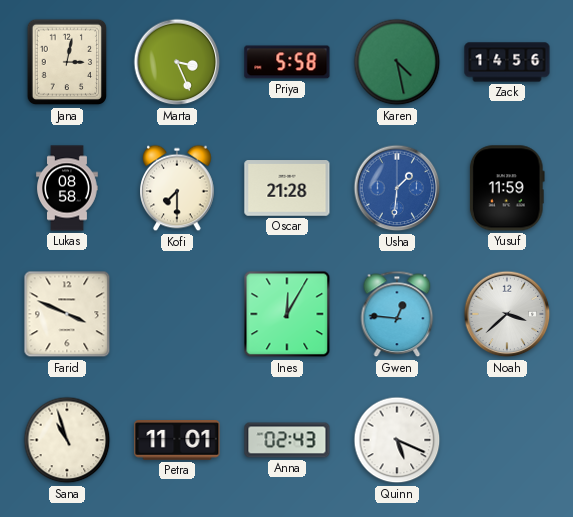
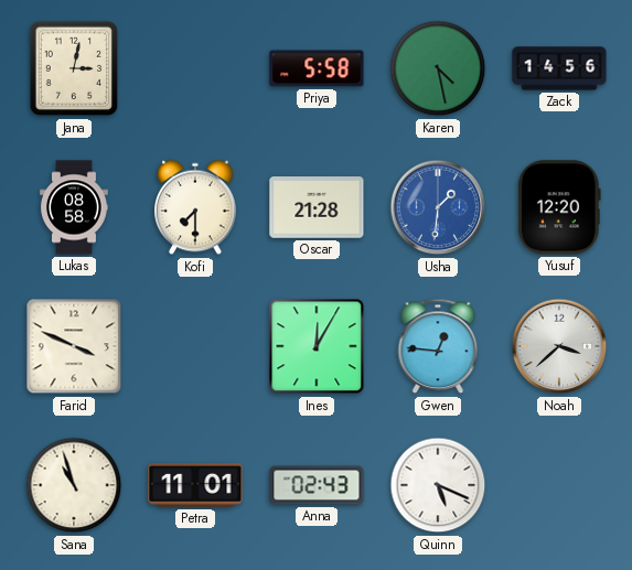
Marta: 3:26 -> none
Yusuf: 11:59 -> 12:20
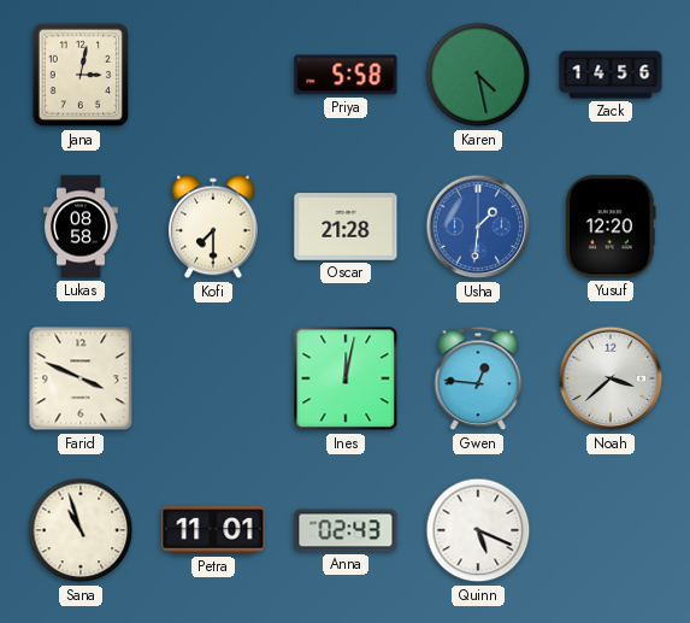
Ines: 12:05 -> 12:02
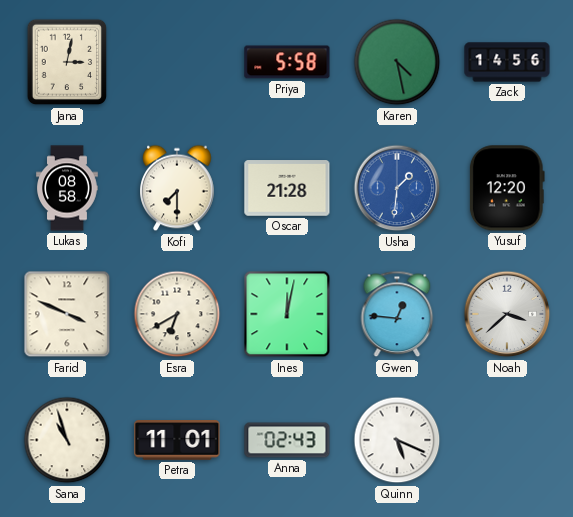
Esra: none -> 6:40
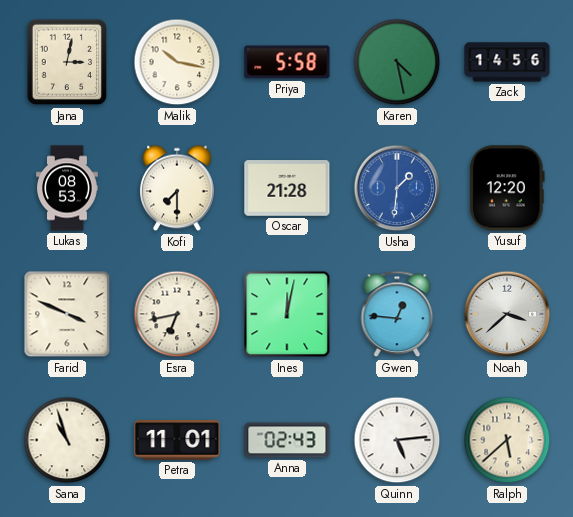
Malik: none -> 10:17
Lukas: 08:58 -> 08:53
Esra: 6:40 -> 6:43
Quinn: 5:19 -> 5:14
Ralph: none -> 5:38
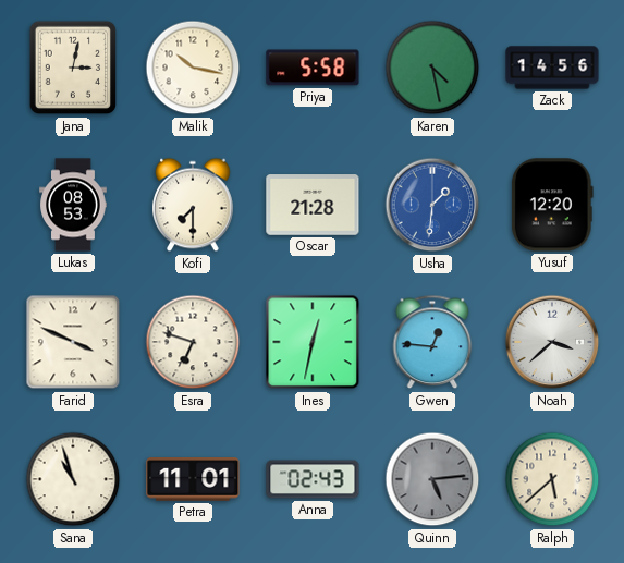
Esra: 6:43 -> 6:48
Ines: 12:02 -> 12:32
Quinn dial: white -> grey
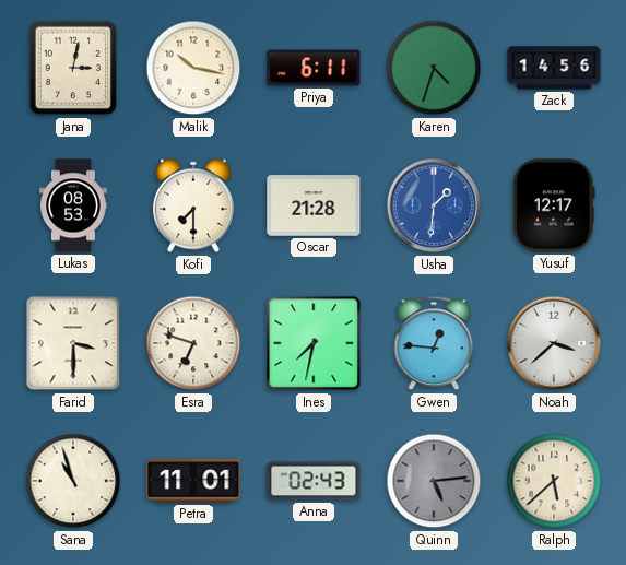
Priya: 5:58 -> 6:11
Karen: 4:28 -> 4:33
Yusuf: 12:20 -> 12:17
Farid: 3:49 -> 3:30
Ines: 12:32 -> 7:32
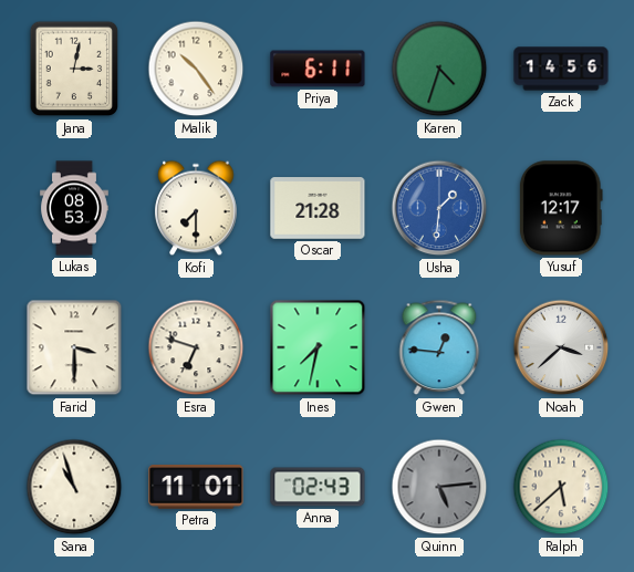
Malik: 10:17 -> 10:24
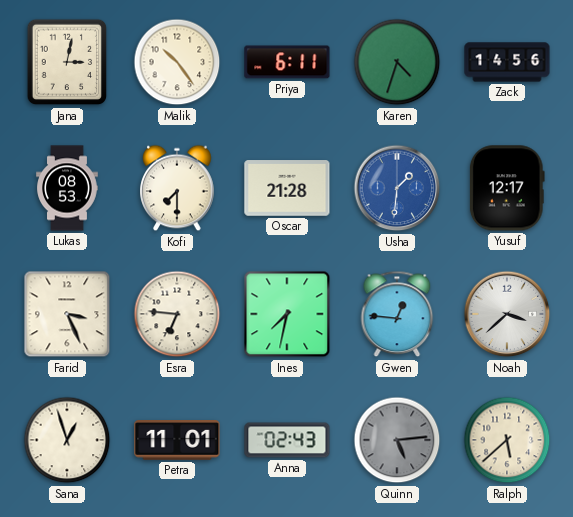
Farid: 3:30 -> 3:26
Esra: 6:48 -> 6:46
Sana: 10:57 -> 12:57
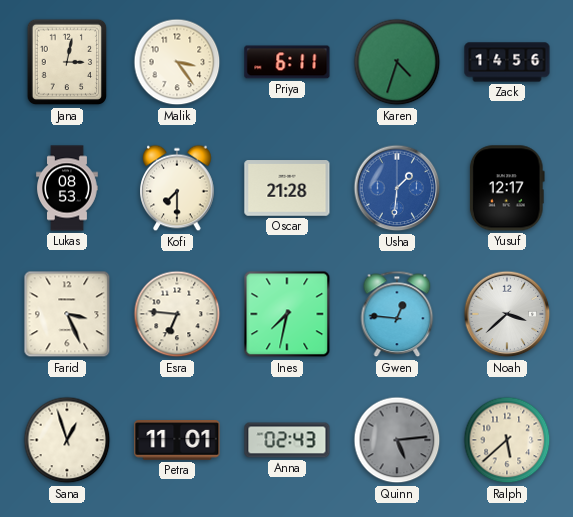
Malik: 10:24 -> 3:24
